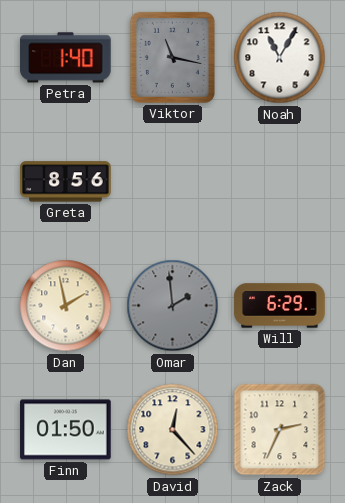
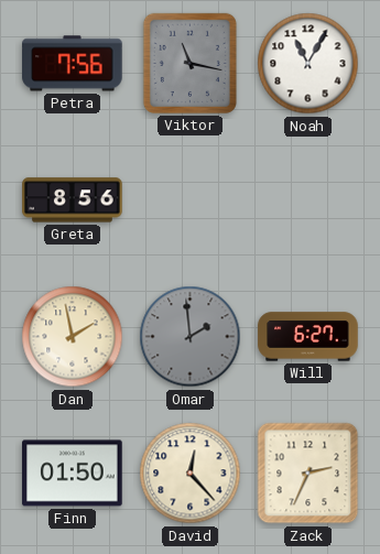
Petra: 1:40 -> 7:56
Will: 6:29 -> 6:27
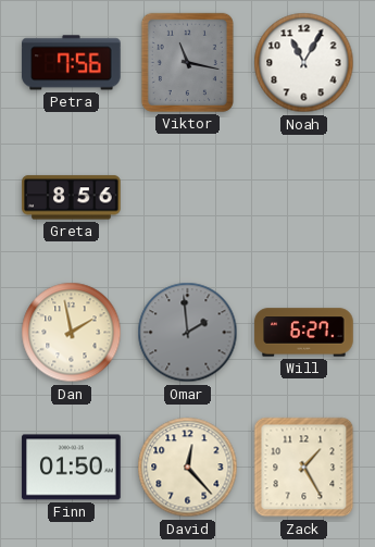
Zack: 2:34 -> 1:25
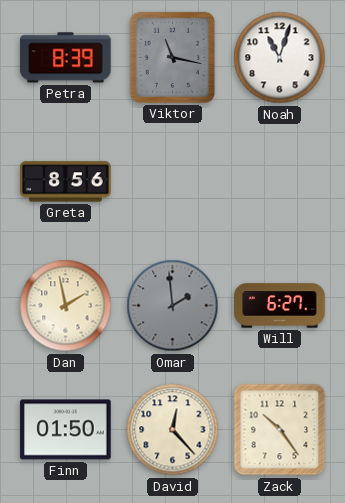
Petra: 7:56 -> 8:39
Noah: 11:05 -> 11:03
Zack: 1:25 -> 10:24
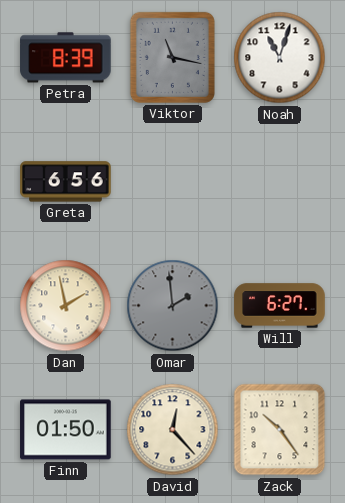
Greta: 8:56 -> 6:56
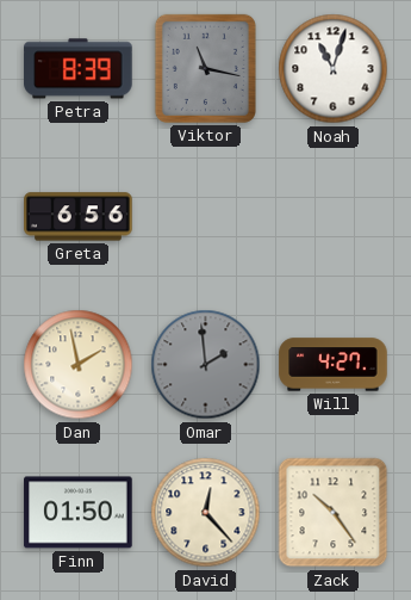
Will: 6:27 -> 4:27
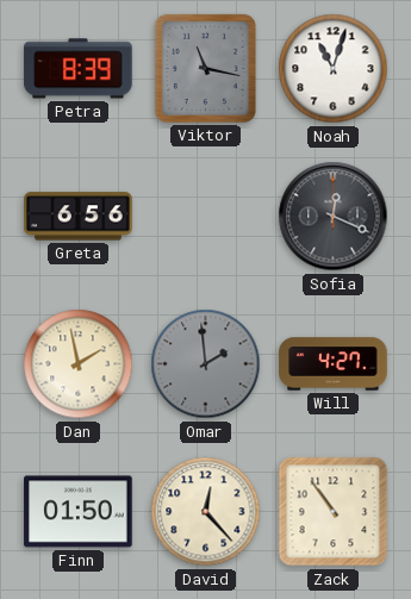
Sofia: none -> 12:19
Zack: 10:24 -> 10:54
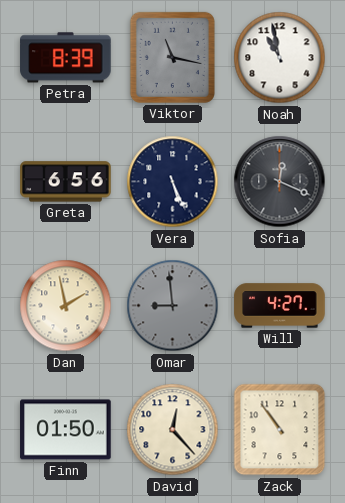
Noah: 11:03 -> 10:58
Vera: none -> 5:26
Omar: 1:59 -> 8:59
